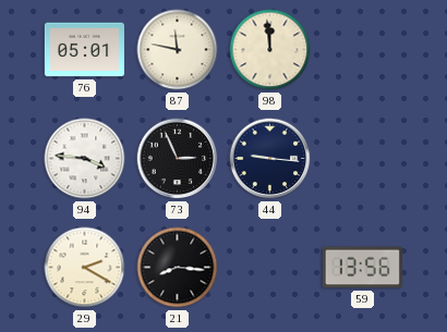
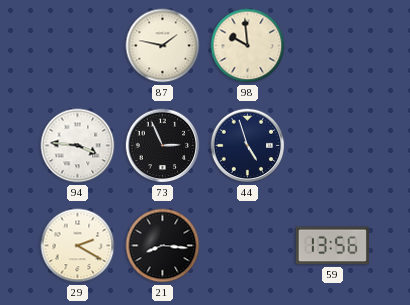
76: 05:01 -> none
87: 11:47 -> 1:47
98: 11:59 -> 9:59
44: 9:16 -> 4:57
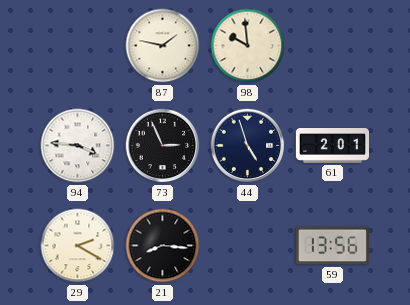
61: none -> 2:01
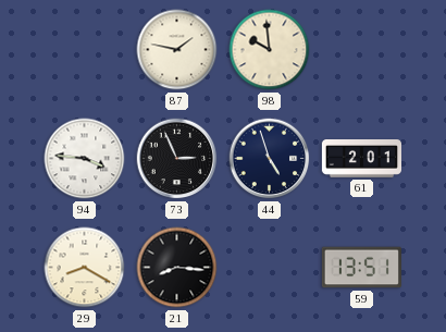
29: 2:20 -> 8:20
59: 13:56 -> 13:51
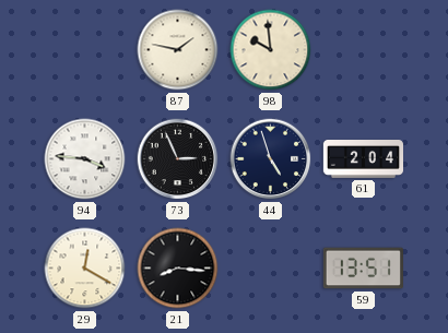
61: 2:01 -> 2:04
29: 8:20 -> 12:20
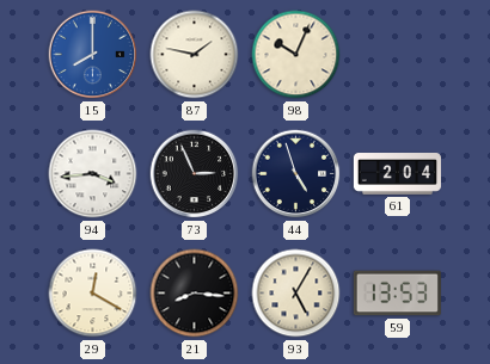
15: none -> 8:00
98: 9:59 -> 10:04
94: 3:46 -> 3:44
93: none -> 5:05
59: 13:51 -> 13:53
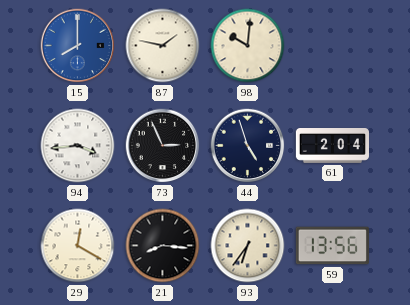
98: 10:04 -> 10:01
93: 5:05 -> 6:36
59: 13:53 -> 13:56
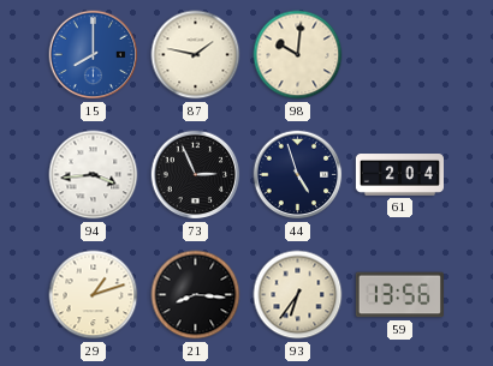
29: 12:20 -> 1:12
